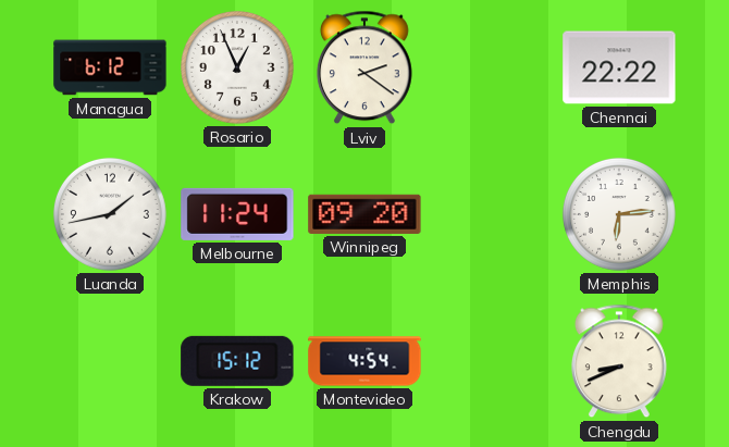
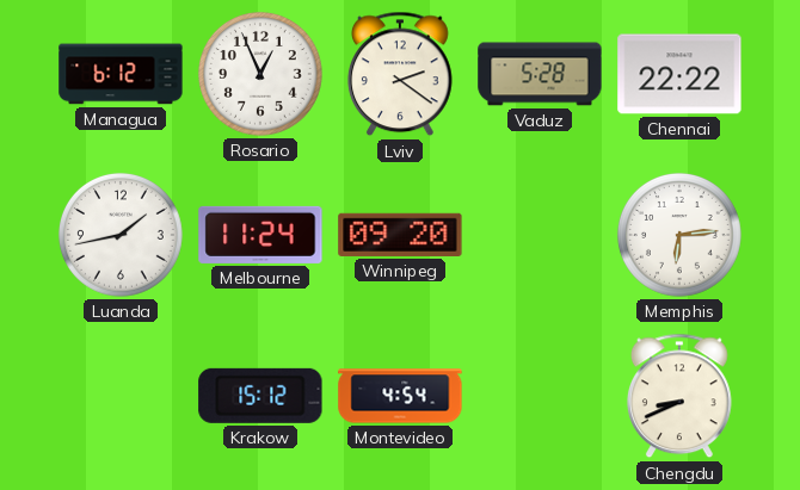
Vaduz: none -> 5:28
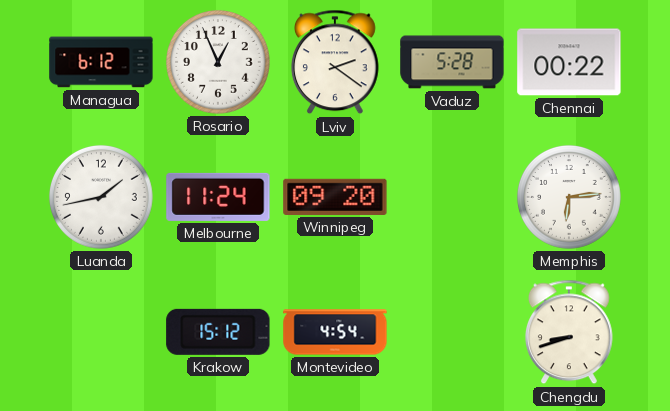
Chennai: 22:22 -> 00:22
Chengdu: 8:41 -> 8:42
